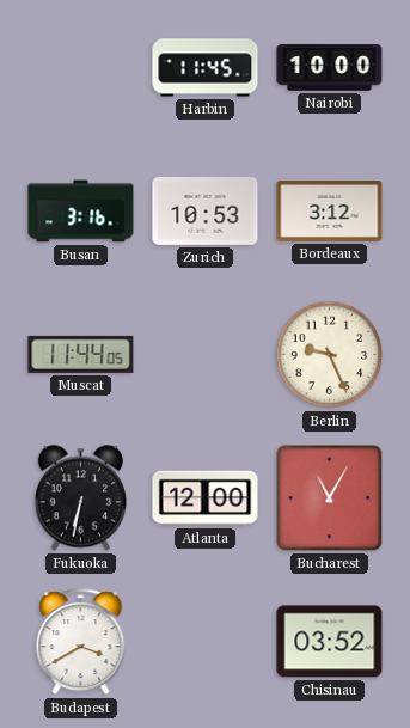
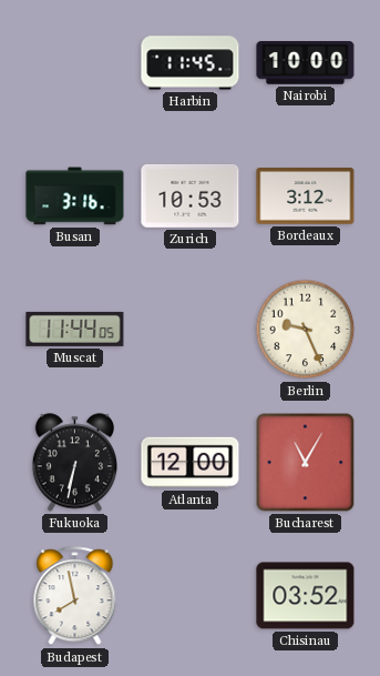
Budapest: 3:40 -> 7:58
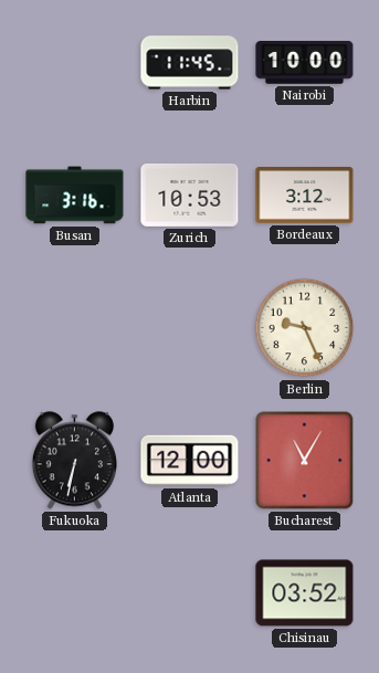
Muscat: 11:44 -> none
Budapest: 7:58 -> none
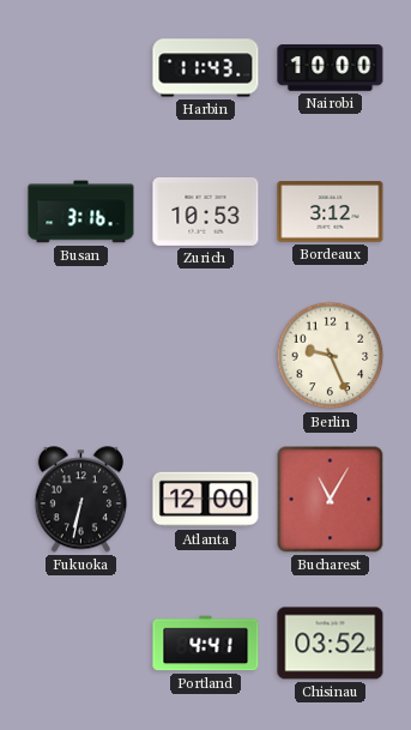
Harbin: 11:45 -> 11:43
Portland: none -> 4:41
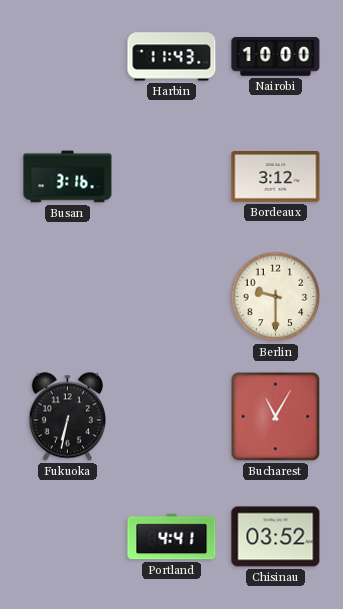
Zurich: 10:53 -> none
Berlin: 9:26 -> 9:30
Atlanta: 12:00 -> none
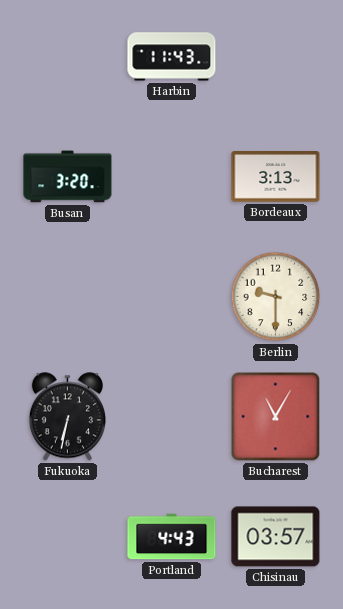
Nairobi: 10:00 -> none
Busan: 3:16 -> 3:20
Bordeaux: 3:12 -> 3:13
Portland: 4:41 -> 4:43
Chisinau: 03:52 -> 03:57
